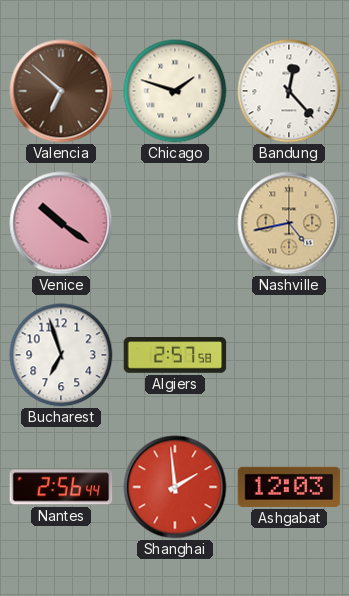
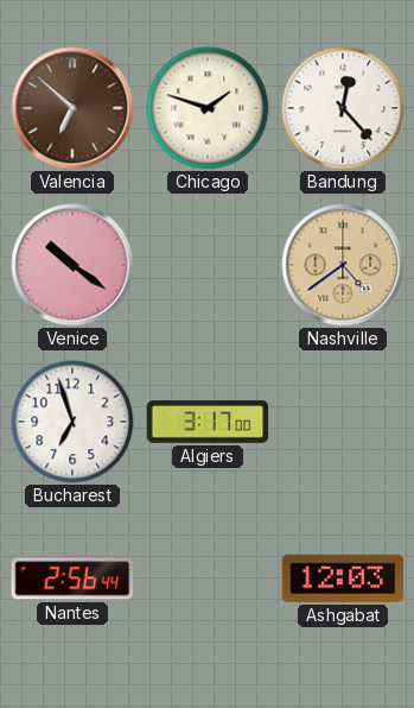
Nashville: 4:43 -> 4:39
Algiers: 2:57 -> 3:17
Shanghai: 1:59 -> none
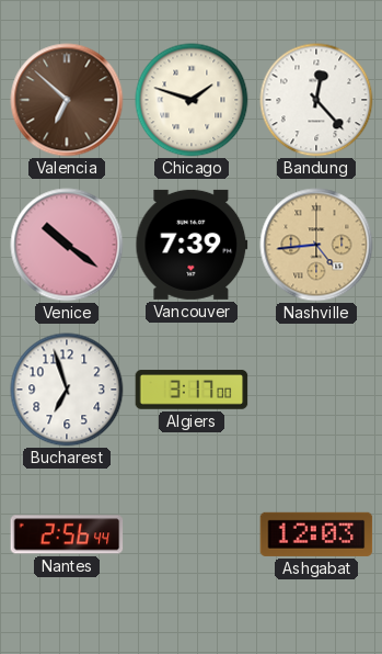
Vancouver: none -> 7:39
Nashville: 4:39 -> 4:44
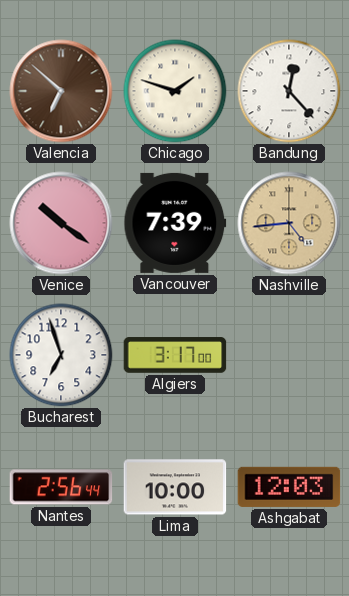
Lima: none -> 10:00
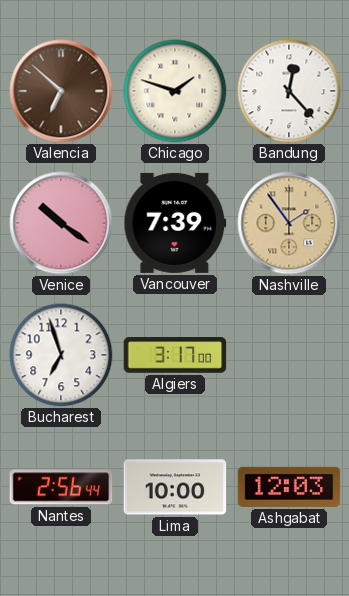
Nashville: 4:44 -> 1:54
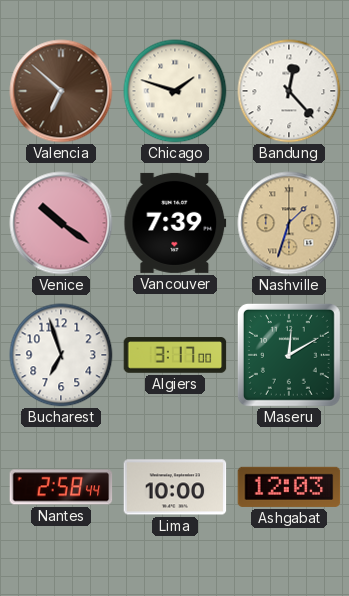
Nashville: 1:54 -> 1:33
Maseru: none -> 12:10
Nantes: 2:56 -> 2:58
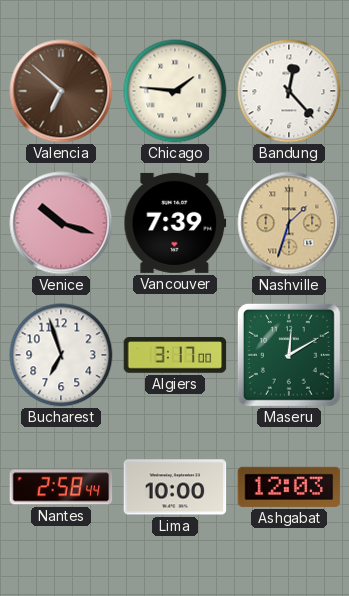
Chicago: 1:48 -> 1:46
Venice: 10:21 -> 10:18
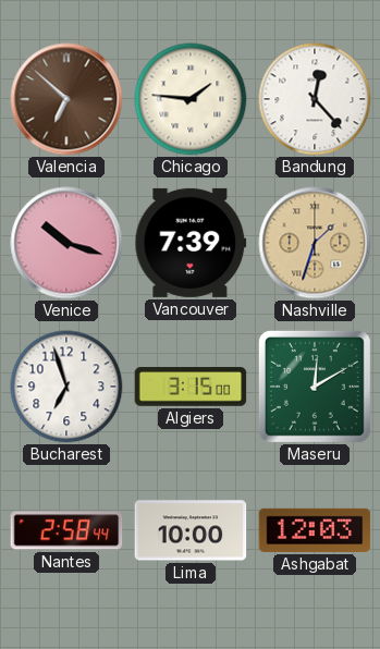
Algiers: 3:17 -> 3:15
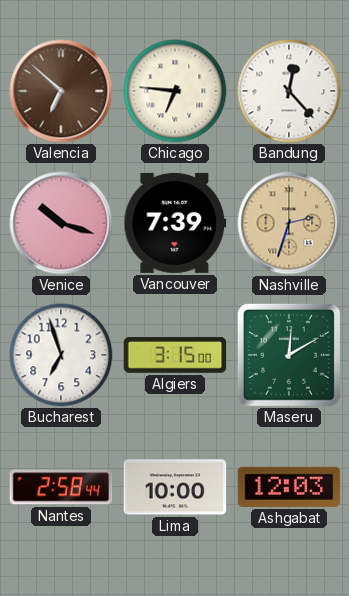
Chicago: 1:46 -> 6:46
Nashville: 1:33 -> 2:33
